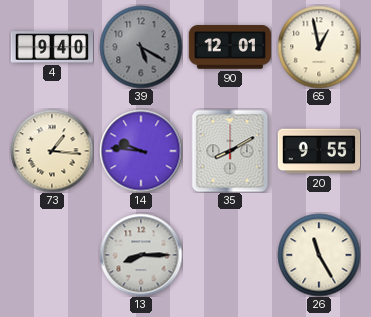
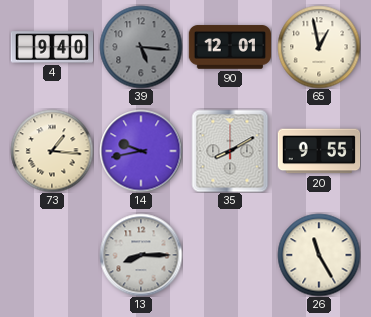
39: 5:20 -> 5:16
14: 9:46 -> 9:43
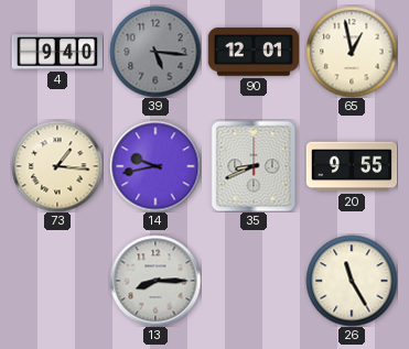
35: 8:10 -> 8:41
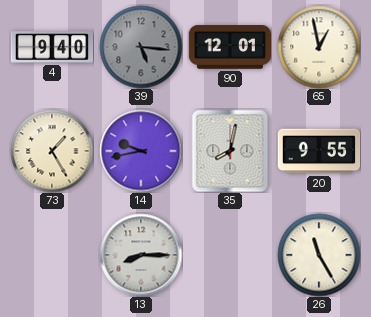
73: 1:16 -> 1:25
35: 8:41 -> 8:02
